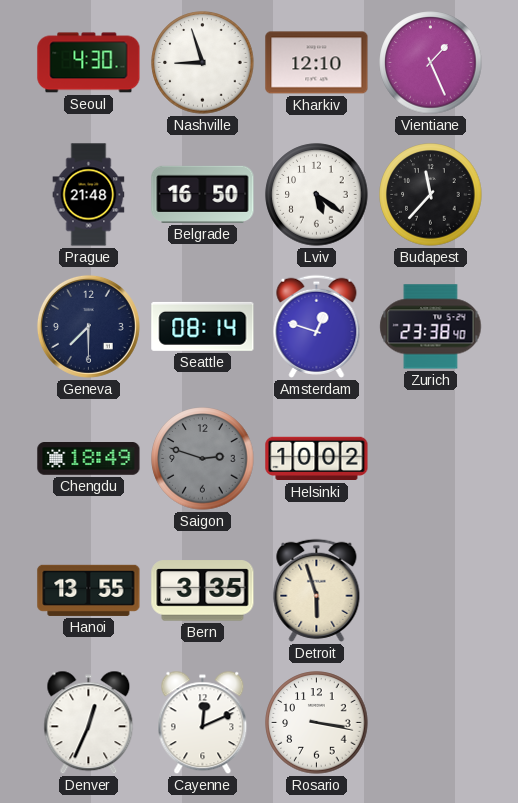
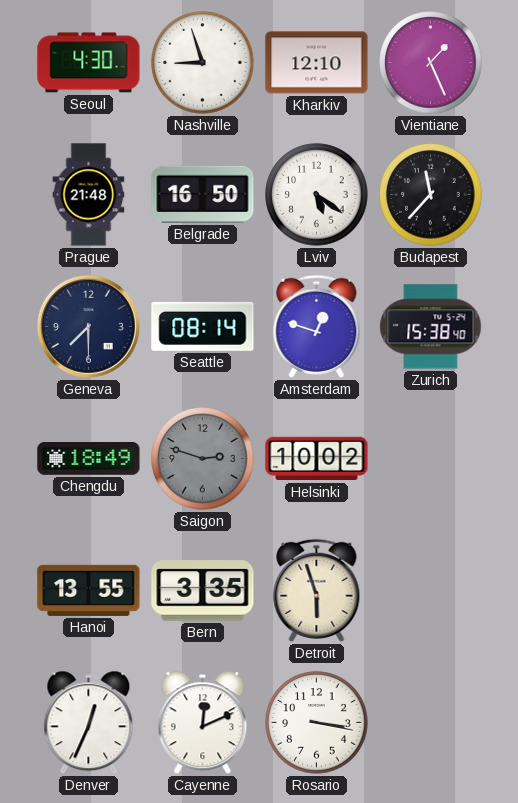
Zurich: 23:38 -> 15:38
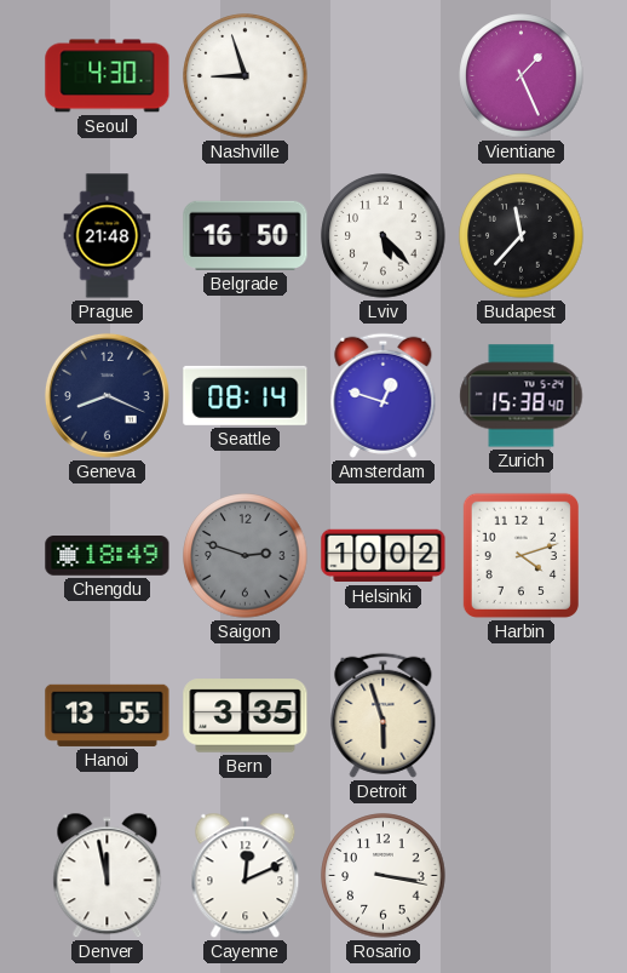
Kharkiv: 12:10 -> none
Lviv: 5:21 -> 5:23
Geneva: 7:30 -> 8:19
Harbin: none -> 4:12
Denver: 12:34 -> 11:58
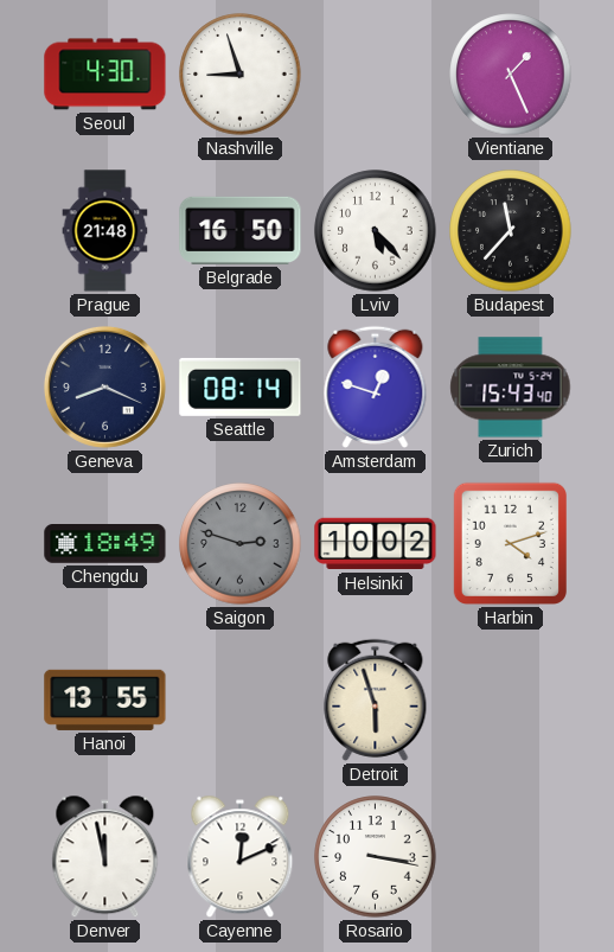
Zurich: 15:38 -> 15:43
Bern: 3:35 -> none
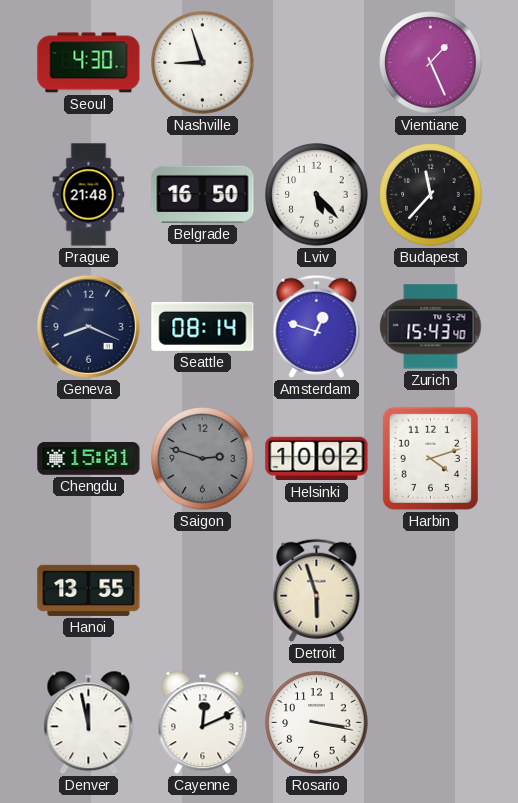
Chengdu: 18:49 -> 15:01
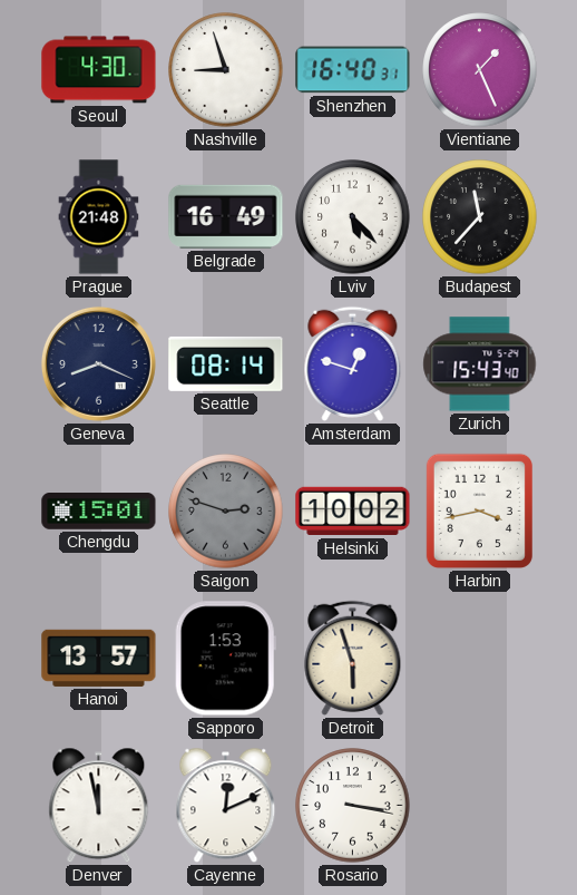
Shenzhen: none -> 16:40
Belgrade: 16:50 -> 16:49
Harbin: 4:12 -> 3:43
Hanoi: 13:55 -> 13:57
Sapporo: none -> 1:53
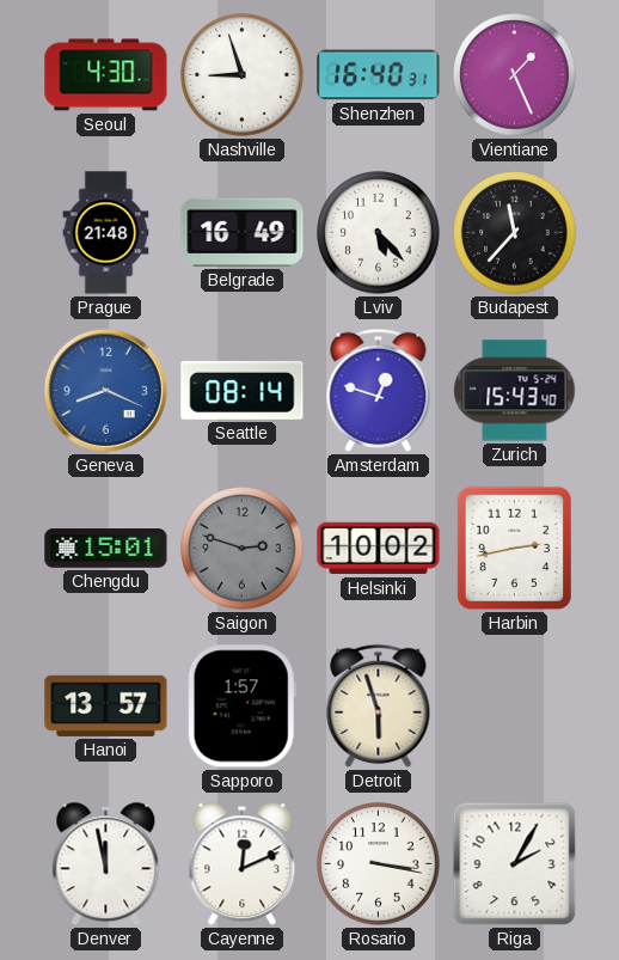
Geneva dial: navy -> blue
Harbin: 3:43 -> 2:43
Sapporo: 1:53 -> 1:57
Riga: none -> 2:05
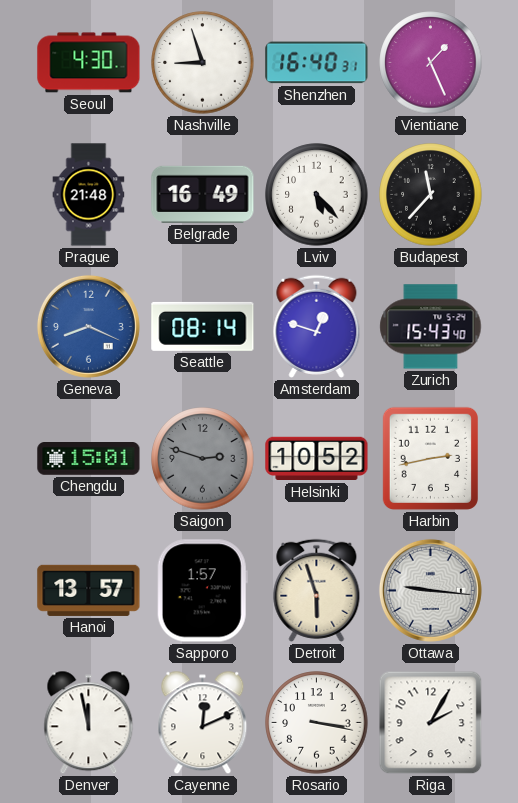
Helsinki: 10:02 -> 10:52
Ottawa: none -> 9:16
